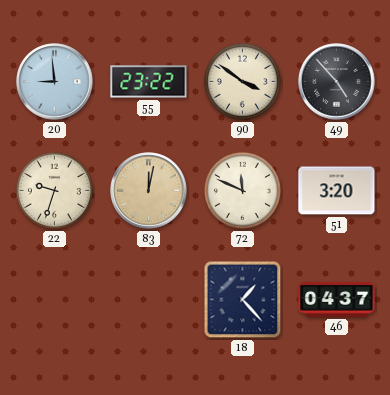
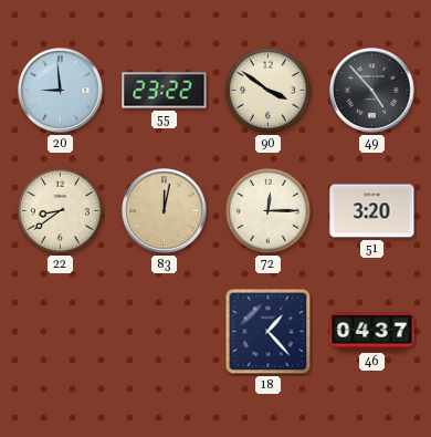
22: 9:33 -> 8:39
72: 11:49 -> 12:15
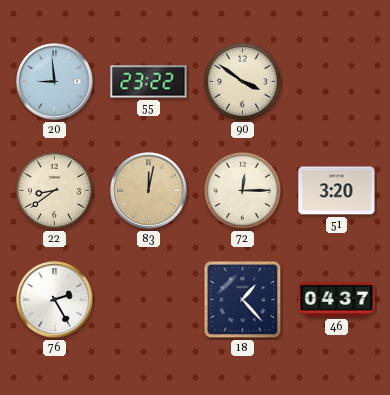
49: 4:53 -> none
76: none -> 2:25
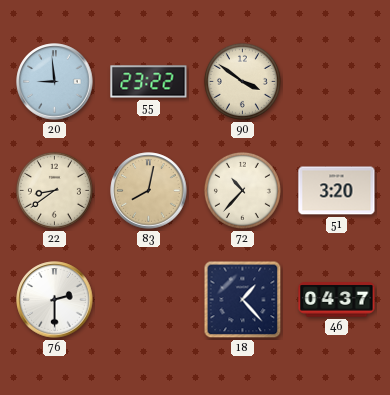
83: 12:02 -> 8:02
72: 12:15 -> 10:37
76: 2:25 -> 2:30
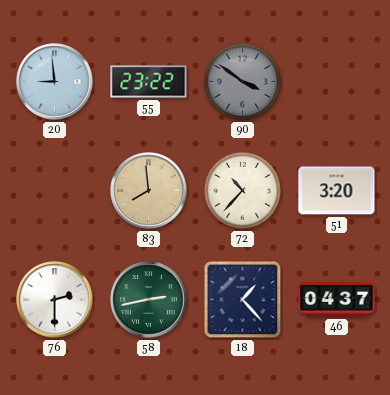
90 dial: cream -> grey
22: 8:39 -> none
83: 8:02 -> 7:59
58: none -> 2:43
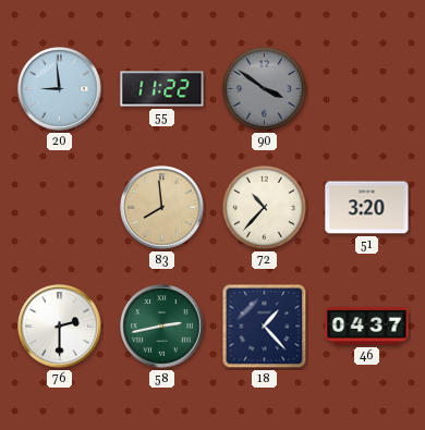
55: 23:22 -> 11:22
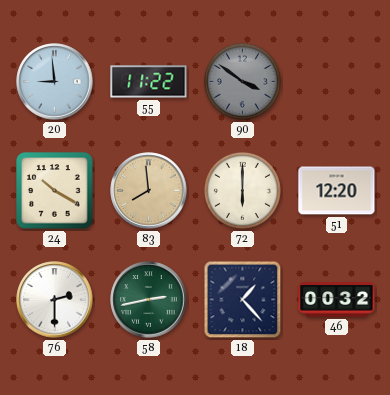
24: none -> 10:20
72: 10:37 -> 6:00
51: 3:20 -> 12:20
46: 04:37 -> 00:32
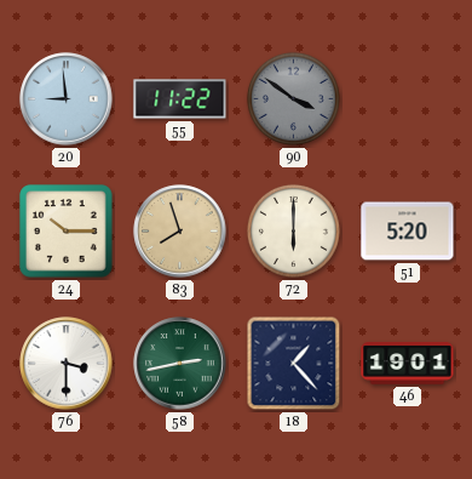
24: 10:20 -> 10:15
83: 7:59 -> 7:57
51: 12:20 -> 5:20
76: 2:30 -> 3:30
46: 00:32 -> 19:01
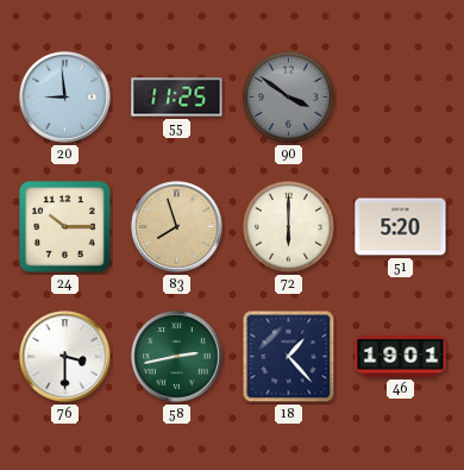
55: 11:22 -> 11:25
